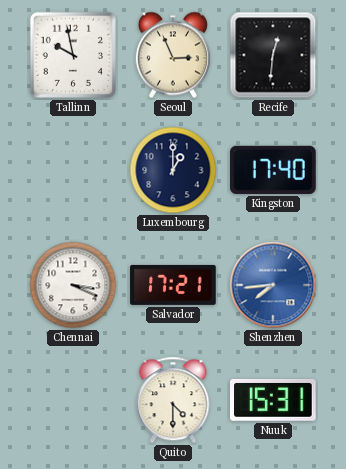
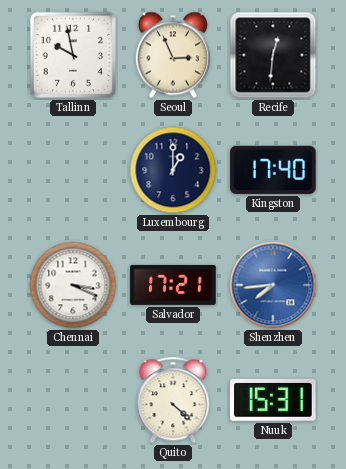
Quito: 4:30 -> 4:22
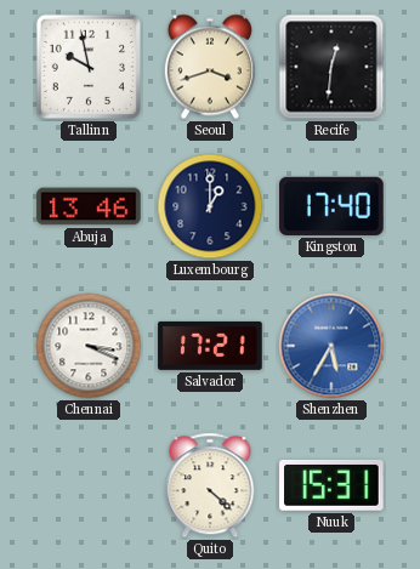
Seoul: 2:56 -> 3:42
Abuja: none -> 13:46
Shenzhen: 7:44 -> 5:35
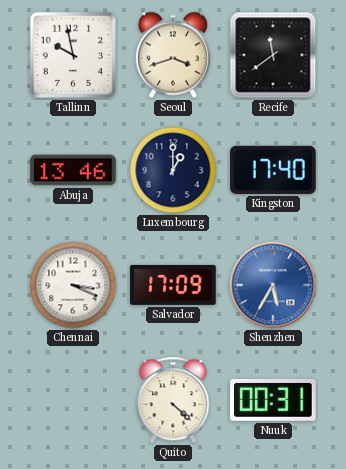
Recife: 12:31 -> 11:39
Salvador: 17:21 -> 17:09
Nuuk: 15:31 -> 00:31
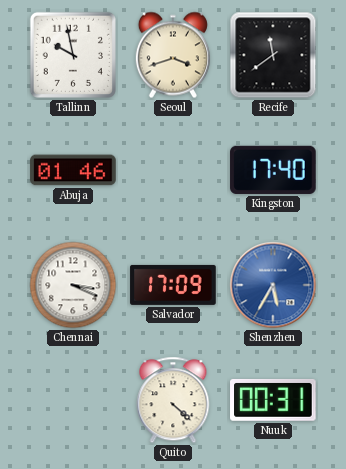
Abuja: 13:46 -> 01:46
Luxembourg: 1:00 -> none
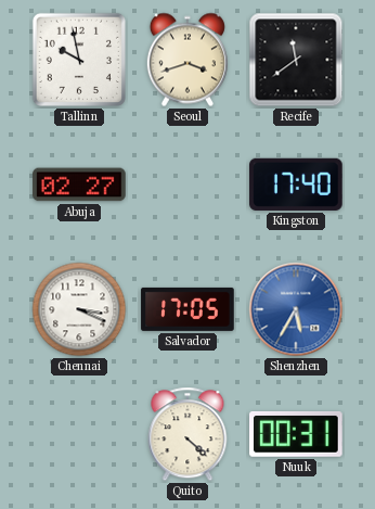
Abuja: 01:46 -> 02:27
Salvador: 17:09 -> 17:05
